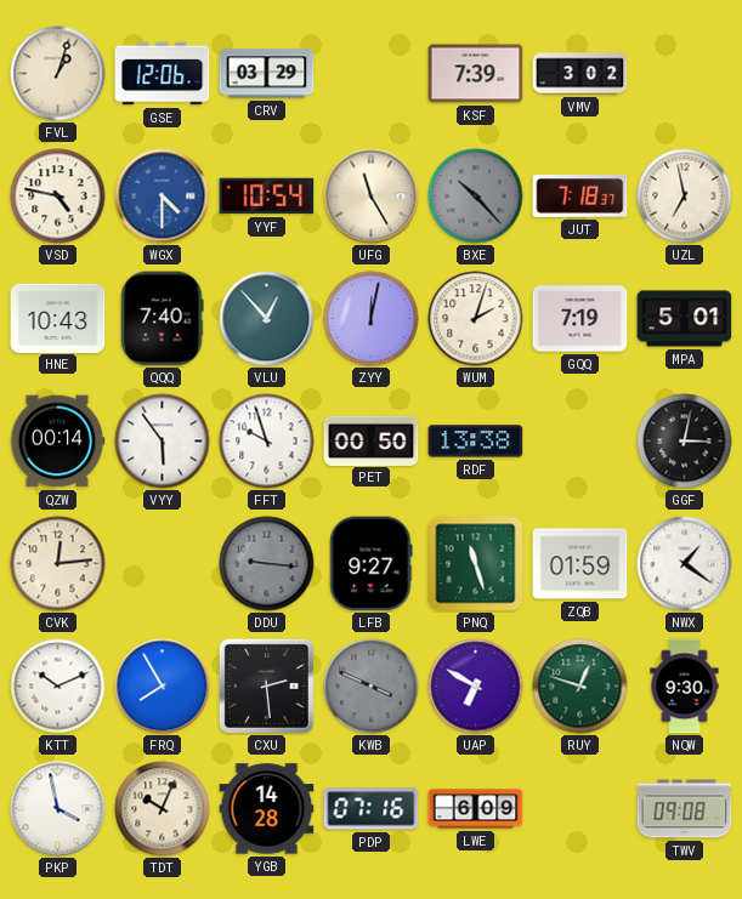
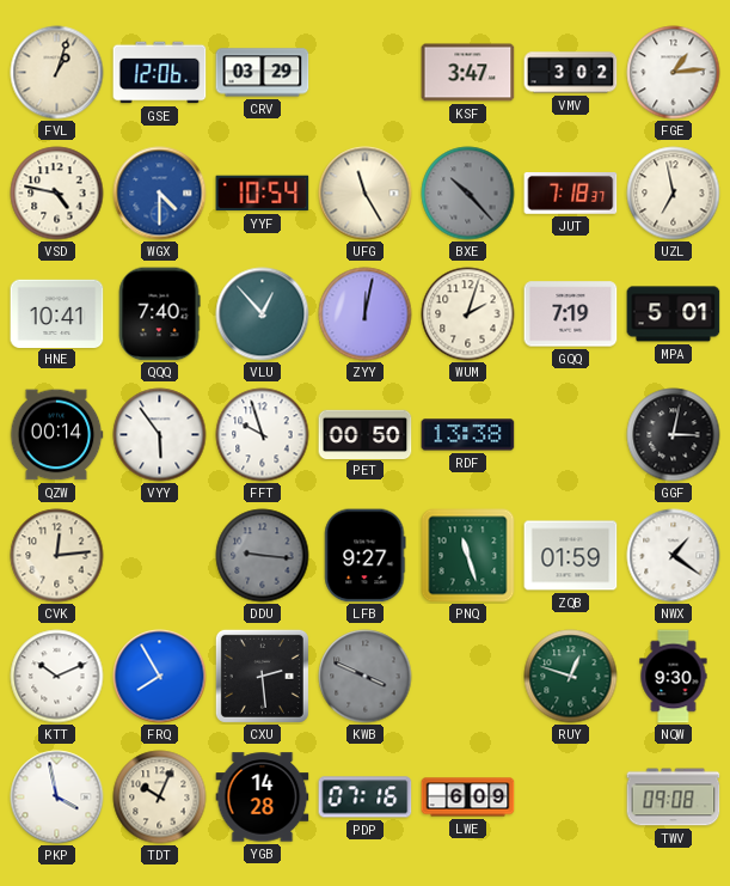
KSF: 7:39 -> 3:47
FGE: none -> 1:14
HNE: 10:43 -> 10:41
UAP: 6:50 -> none
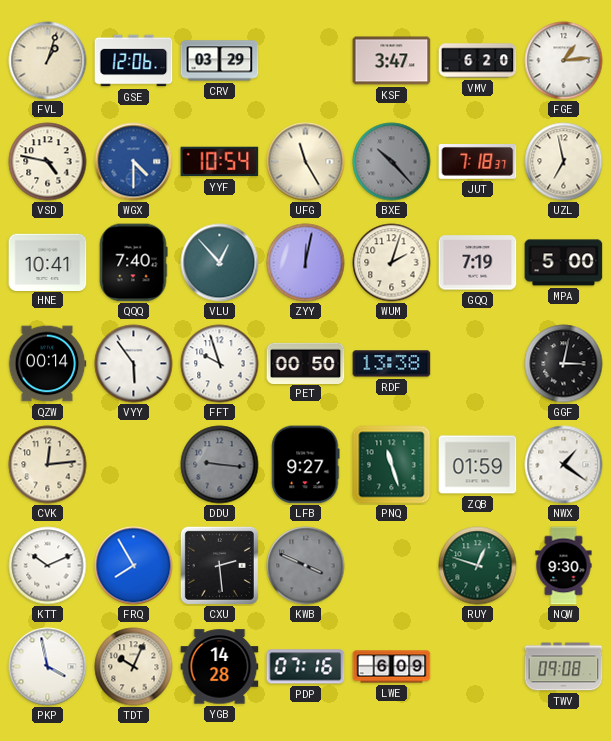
VMV: 3:02 -> 6:20
MPA: 5:01 -> 5:00
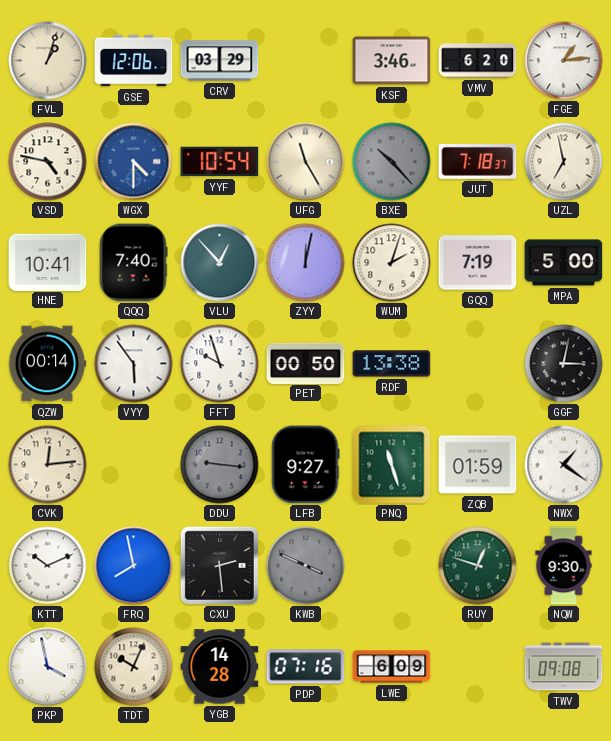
KSF: 3:47 -> 3:46
FRQ: 7:55 -> 7:58
